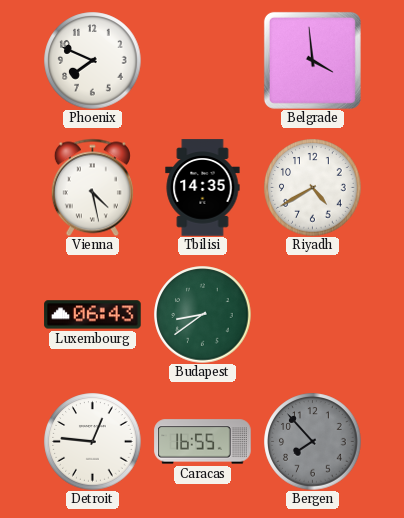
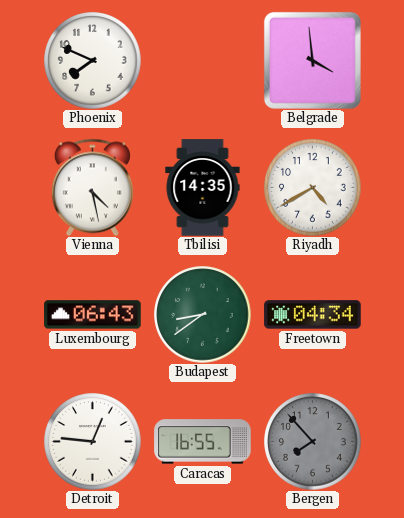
Freetown: none -> 04:34
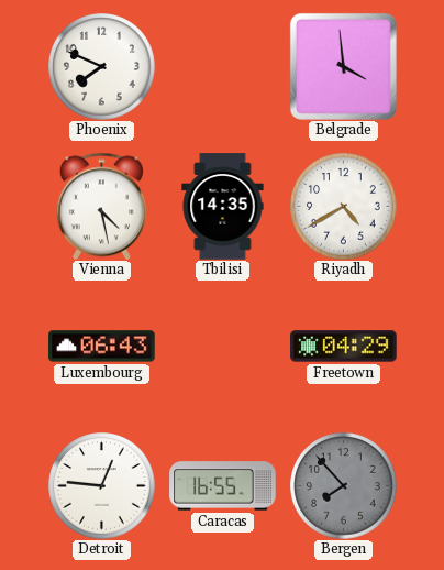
Budapest: 8:39 -> none
Freetown: 04:34 -> 04:29
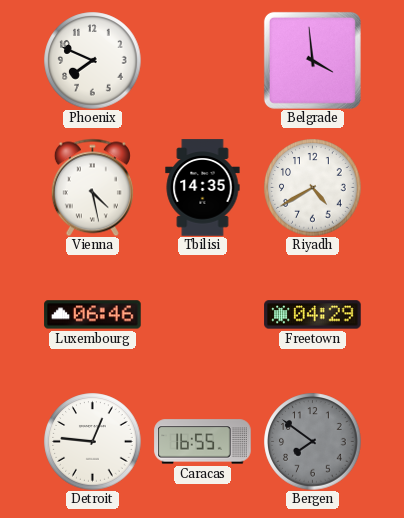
Luxembourg: 06:43 -> 06:46
Bergen: 7:53 -> 7:51
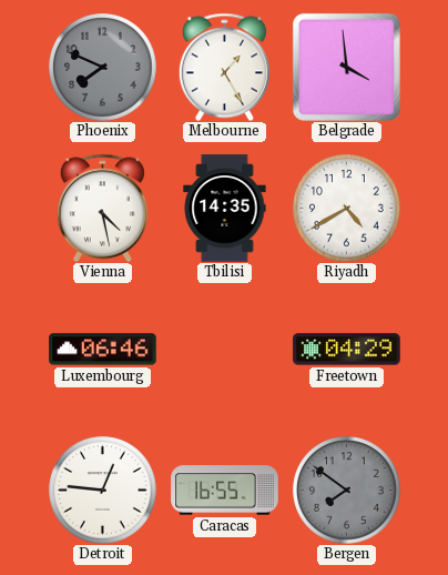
Phoenix dial: white -> grey
Melbourne: none -> 1:25
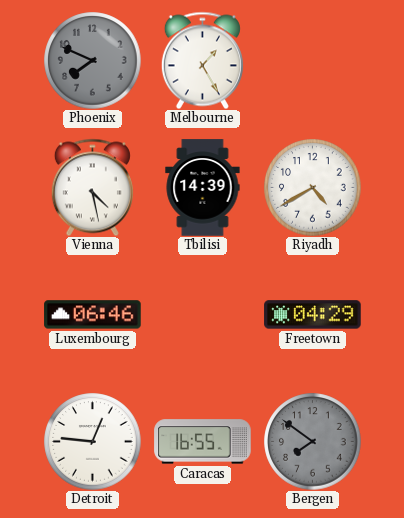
Belgrade: 3:59 -> none
Tbilisi: 14:35 -> 14:39
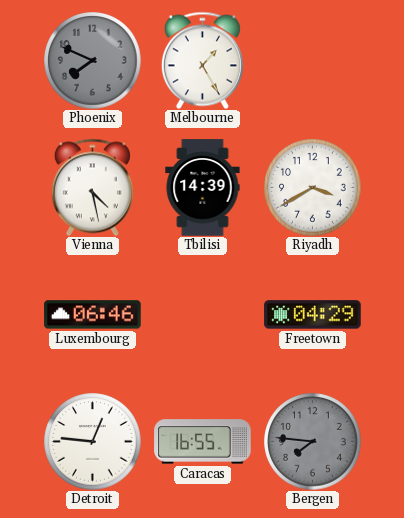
Riyadh: 4:40 -> 3:40
Bergen: 7:51 -> 7:46
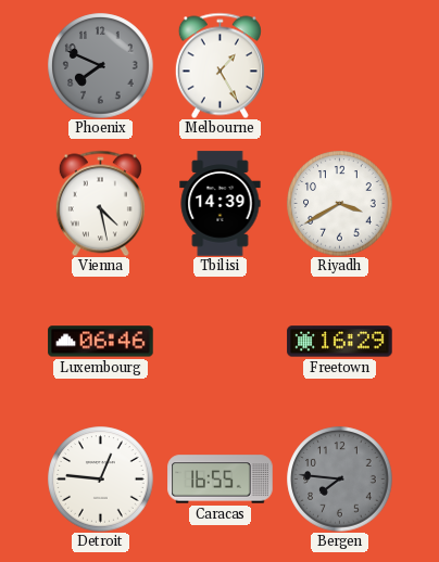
Freetown: 04:29 -> 16:29
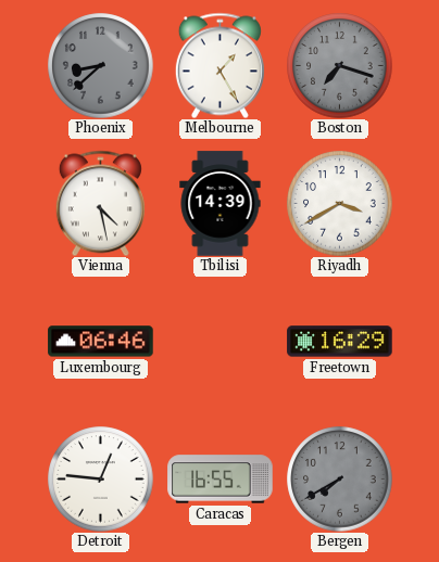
Phoenix: 7:49 -> 8:38
Boston: none -> 7:18
Bergen: 7:46 -> 7:40
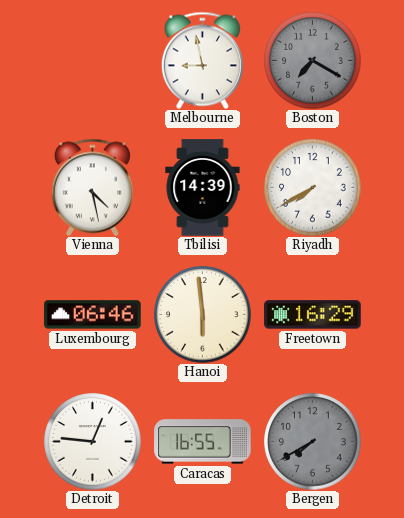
Phoenix: 8:38 -> none
Melbourne: 1:25 -> 8:58
Boston: 7:18 -> 7:20
Riyadh: 3:40 -> 7:40
Hanoi: none -> 5:59
